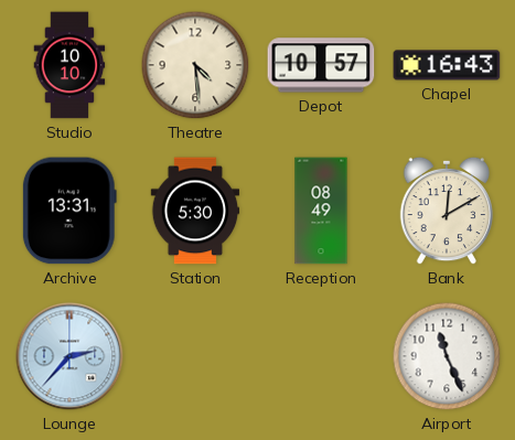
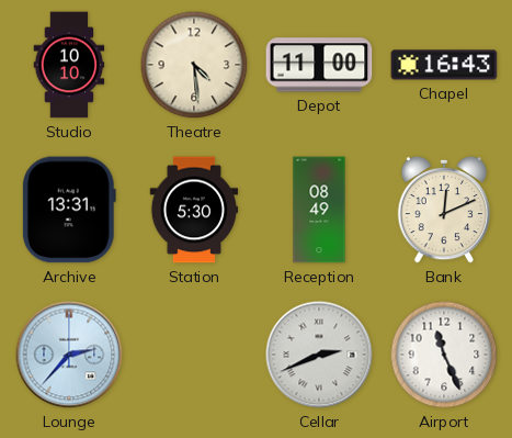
Depot: 10:57 -> 11:00
Bank: 12:10 -> 12:11
Cellar: none -> 2:41
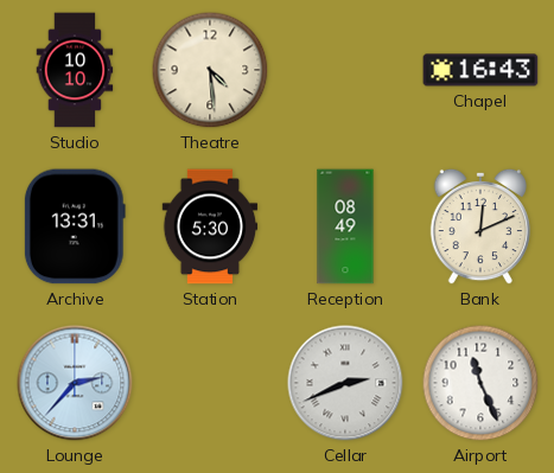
Depot: 11:00 -> none
